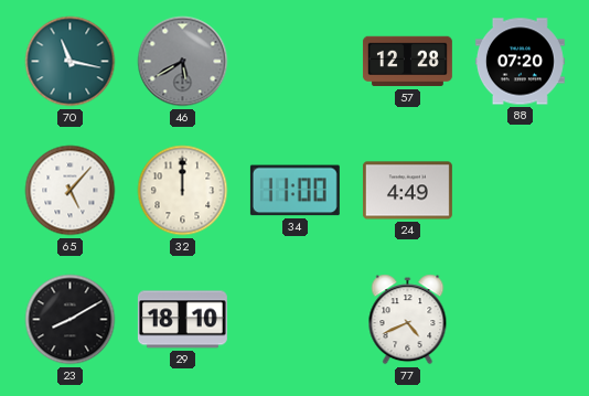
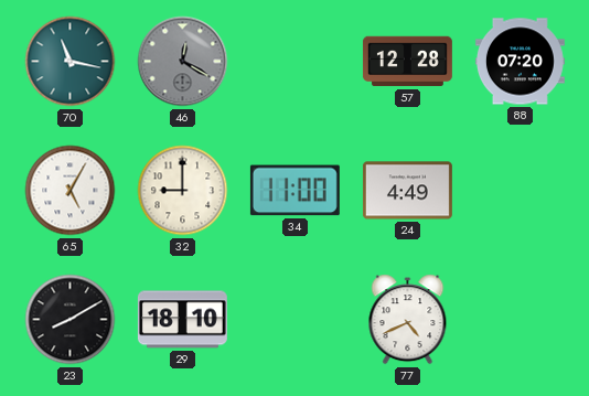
46: 5:40 -> 12:20
65: 5:07 -> 5:05
32: 12:00 -> 9:00
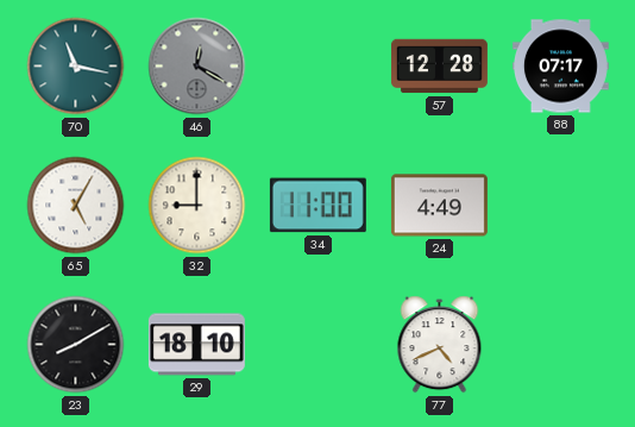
88: 07:20 -> 07:17
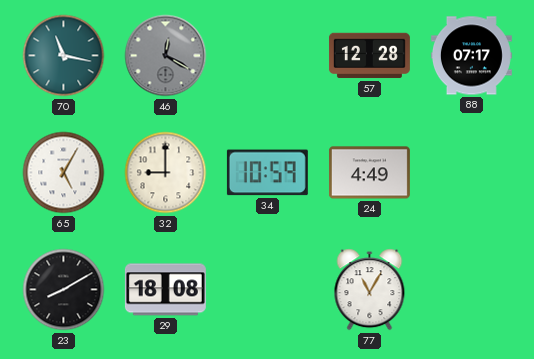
34: 11:00 -> 10:59
29: 18:10 -> 18:08
77: 4:41 -> 11:05
